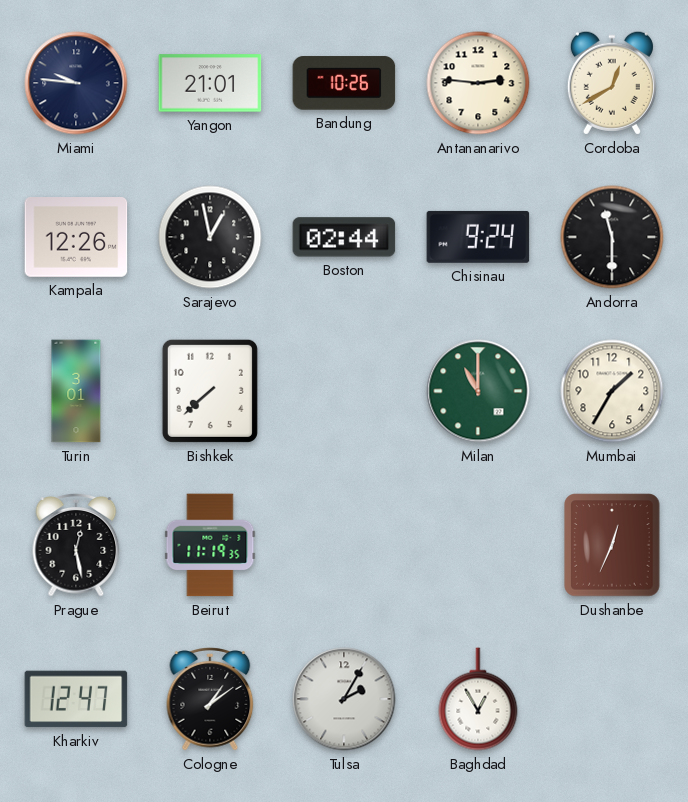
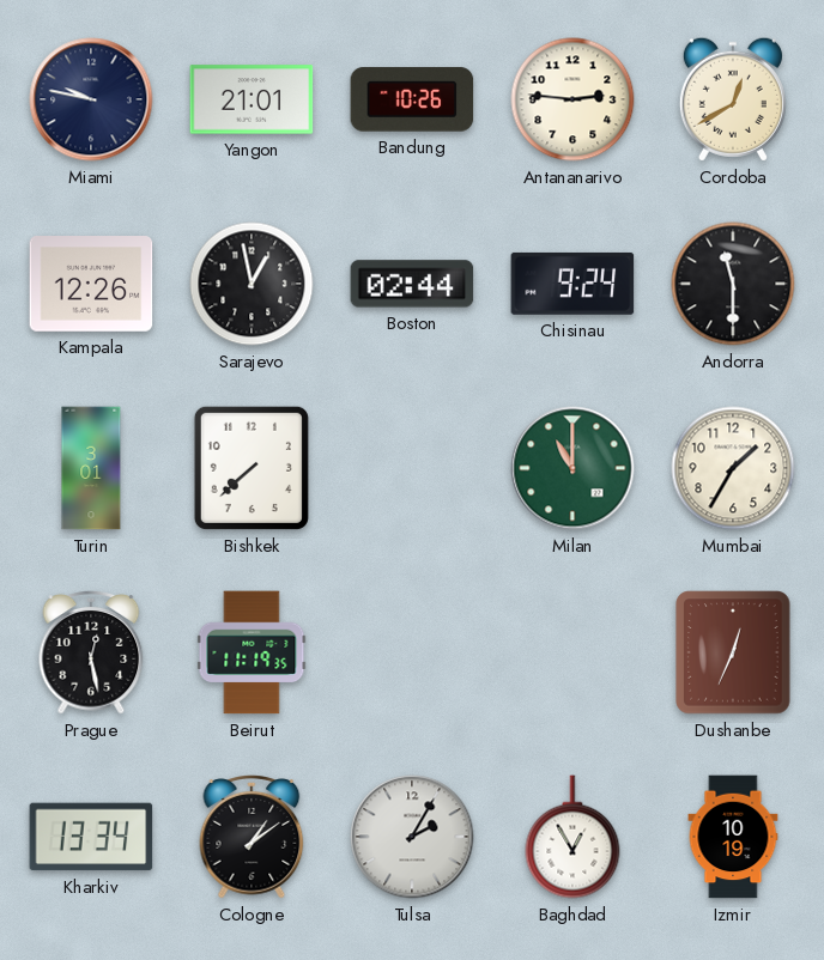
Miami: 9:46 -> 9:47
Kharkiv: 12:47 -> 13:34
Izmir: none -> 10:19
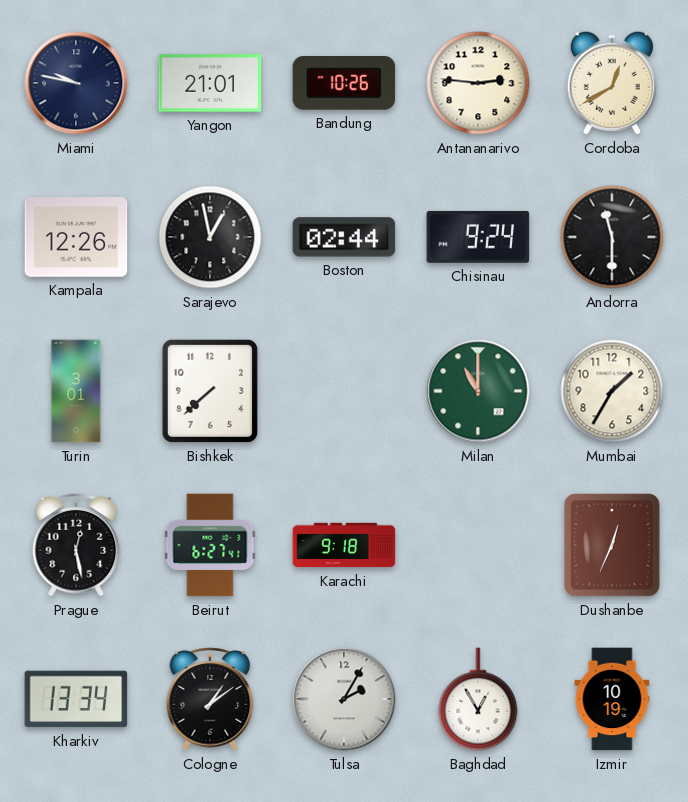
Beirut: 11:19 -> 6:27
Karachi: none -> 9:18
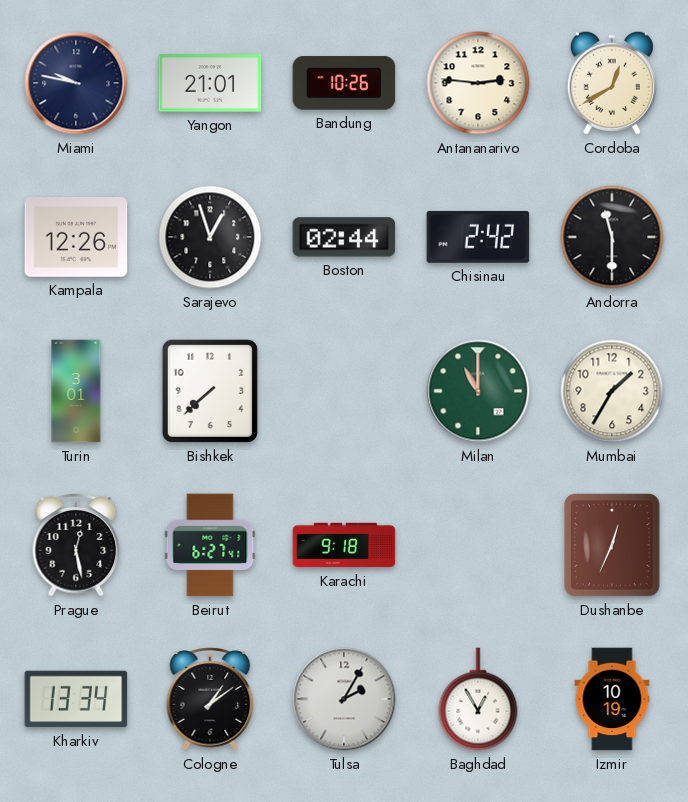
Sarajevo: 12:58 -> 12:57
Chisinau: 9:24 -> 2:42
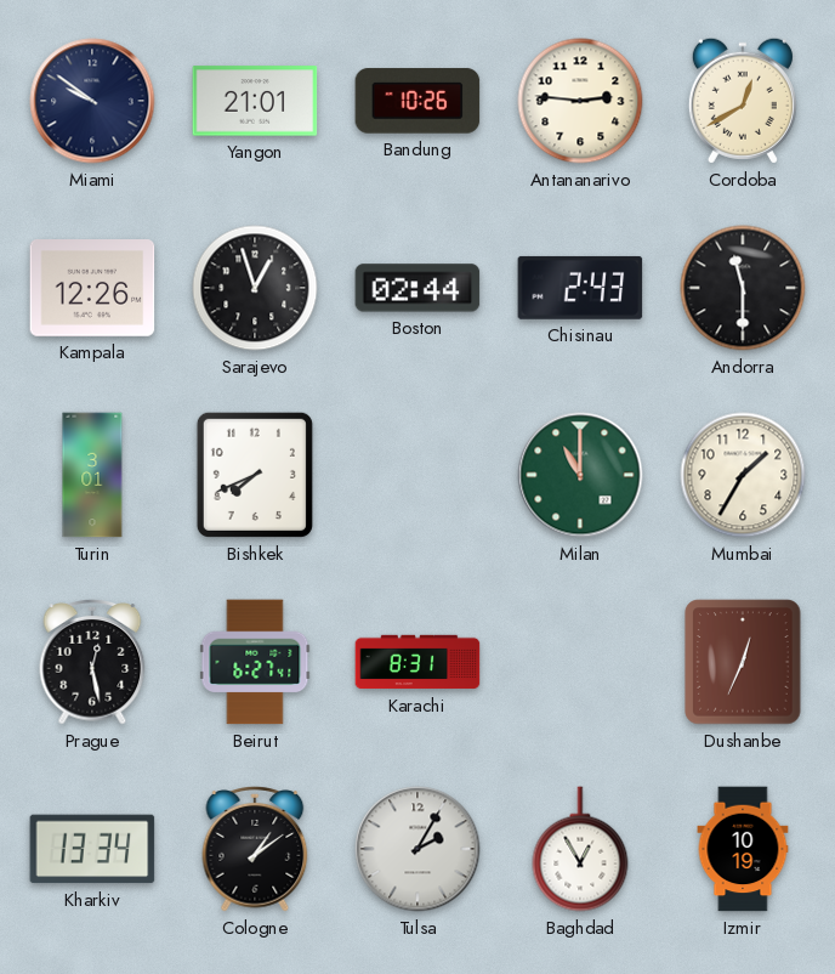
Miami: 9:47 -> 9:51
Chisinau: 2:42 -> 2:43
Bishkek: 7:38 -> 7:41
Karachi: 9:18 -> 8:31
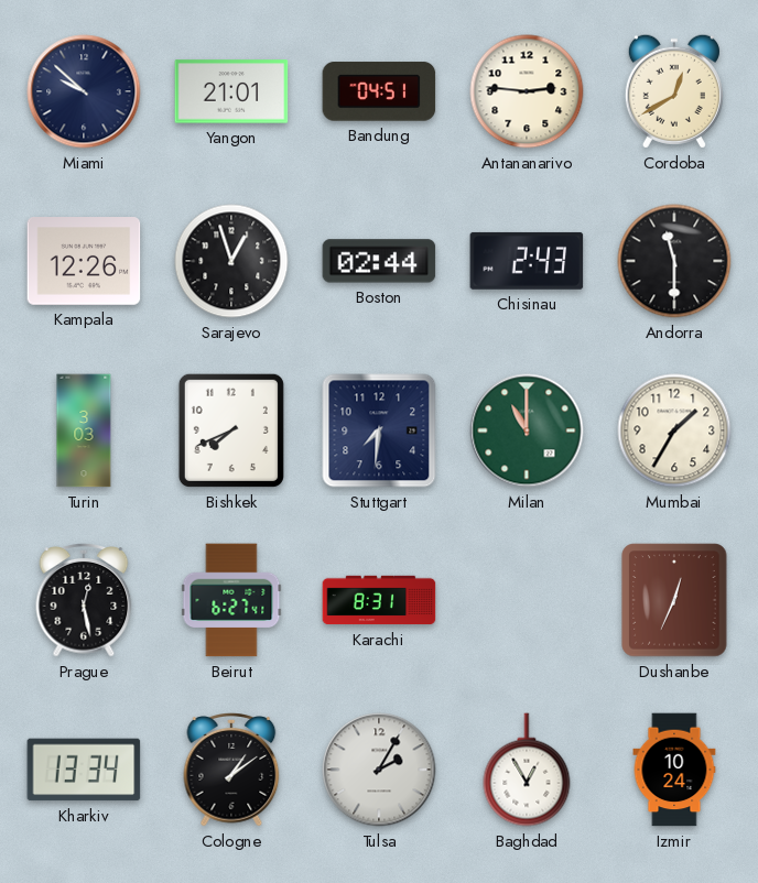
Miami: 9:51 -> 9:52
Bandung: 10:26 -> 04:51
Turin: 3:01 -> 3:03
Stuttgart: none -> 7:31
Izmir: 10:19 -> 10:24
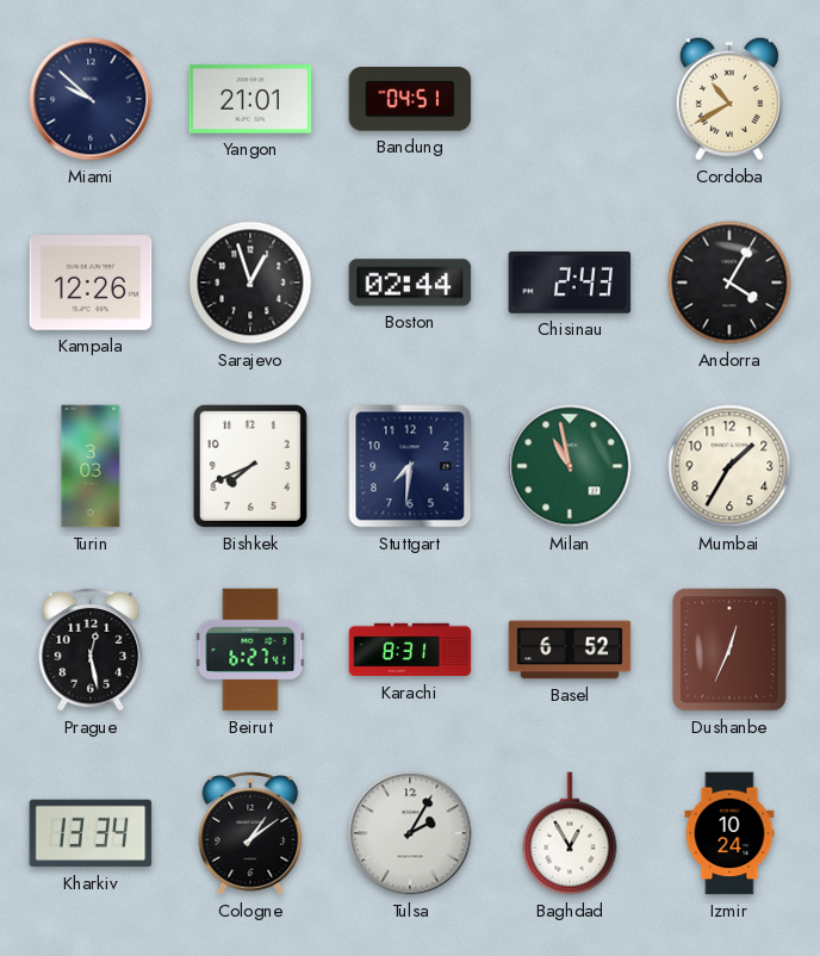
Antananarivo: 2:46 -> none
Cordoba: 12:40 -> 10:40
Andorra: 11:30 -> 4:05
Milan: 11:00 -> 10:58
Basel: none -> 6:52
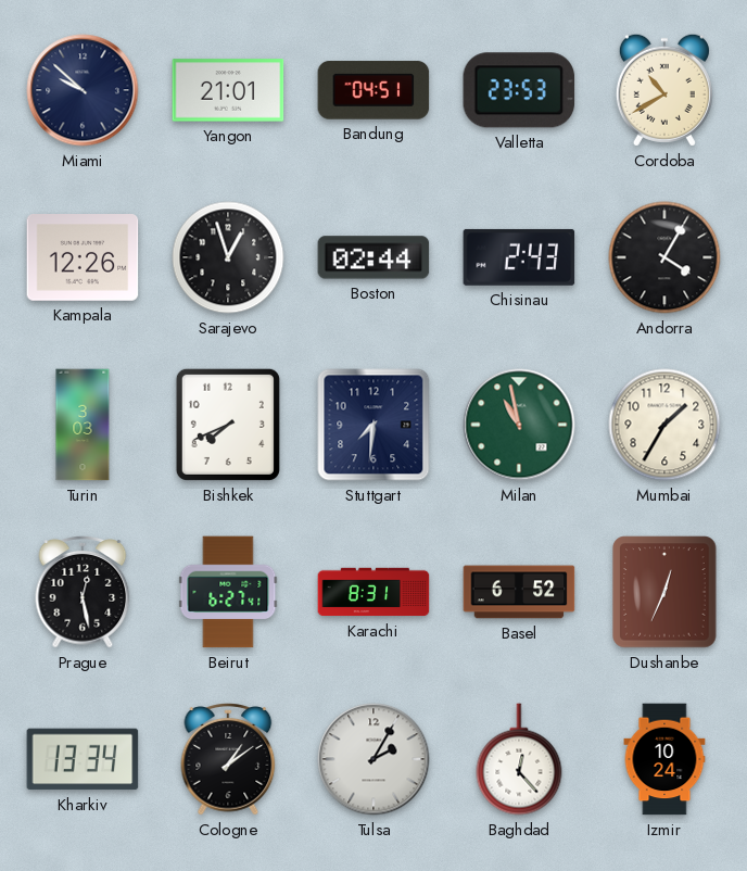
Valletta: none -> 23:53
Baghdad: 12:55 -> 12:23
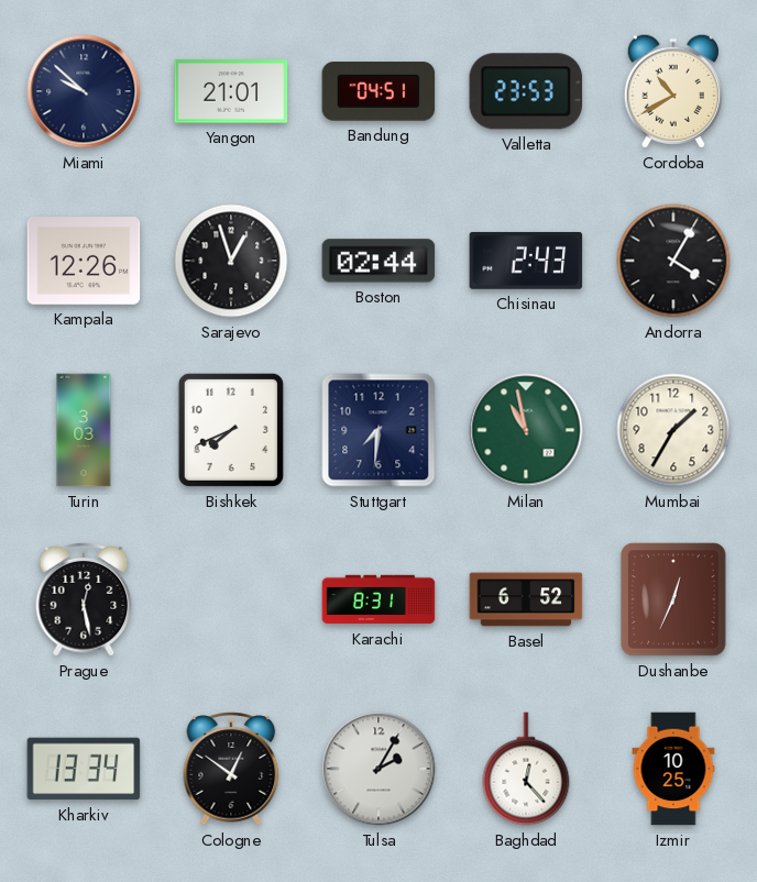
Beirut: 6:27 -> none
Cologne: 1:09 -> 12:51
Izmir: 10:24 -> 10:25
